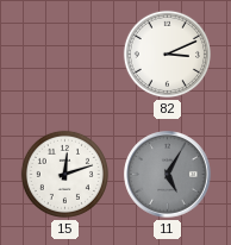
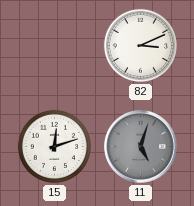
11: 5:05 -> 5:03
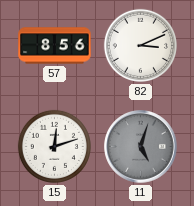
57: none -> 8:56
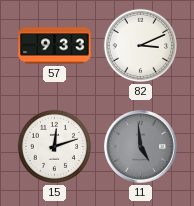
57: 8:56 -> 9:33
11: 5:03 -> 4:59
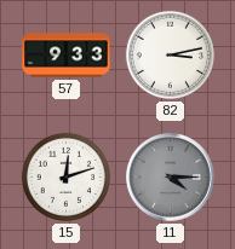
82: 3:11 -> 3:13
11: 4:59 -> 4:15
